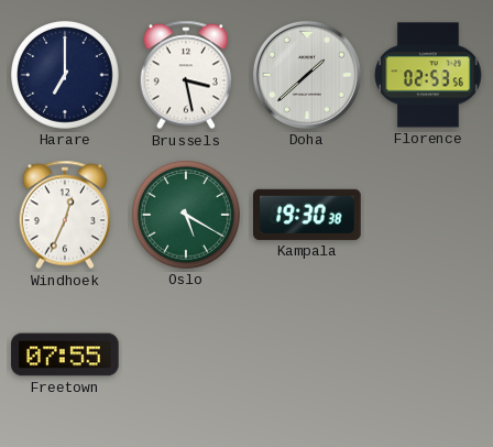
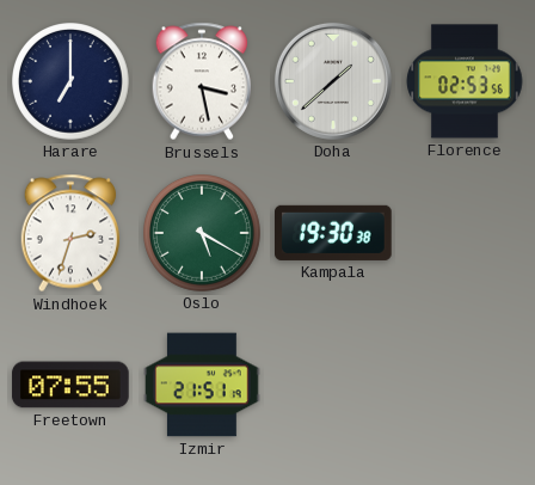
Windhoek: 12:34 -> 2:33
Izmir: none -> 21:51
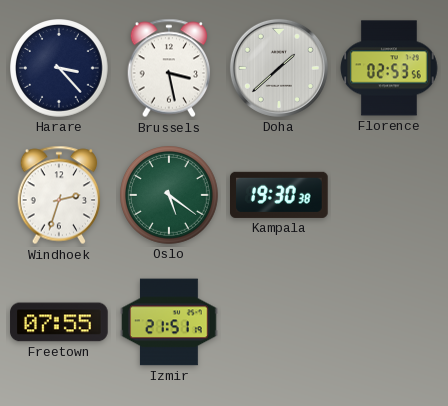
Harare: 7:00 -> 3:23
Oslo: 5:20 -> 5:21
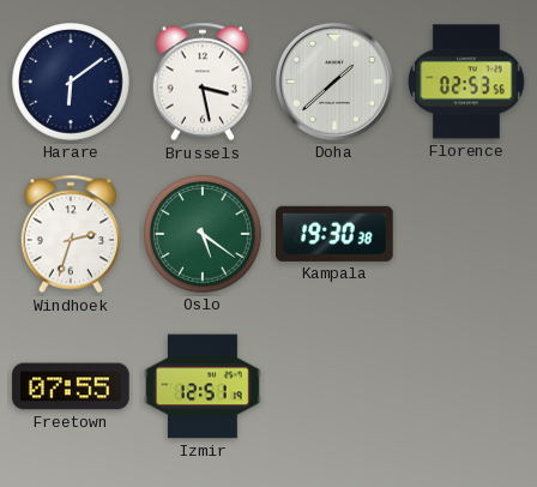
Harare: 3:23 -> 6:09
Izmir: 21:51 -> 12:51
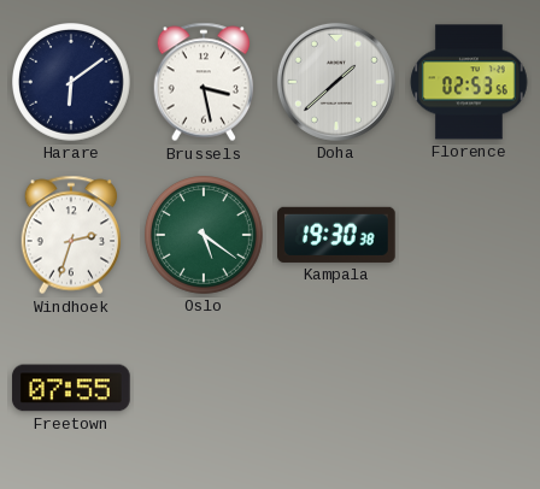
Izmir: 12:51 -> none
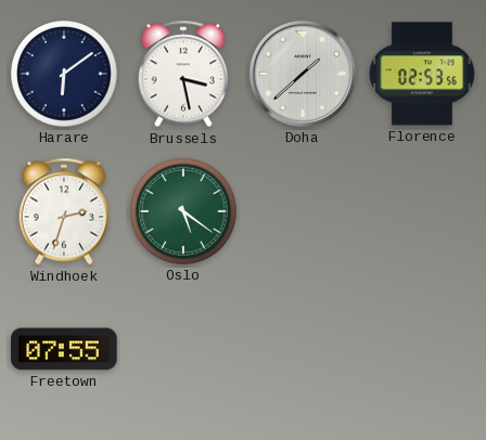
Kampala: 19:30 -> none
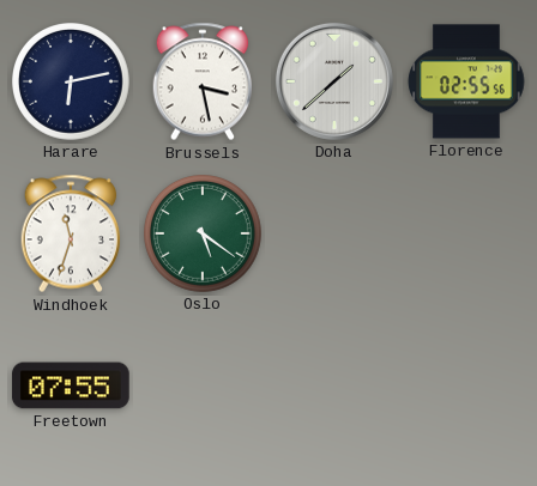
Harare: 6:09 -> 6:13
Florence: 02:53 -> 02:55
Windhoek: 2:33 -> 11:33
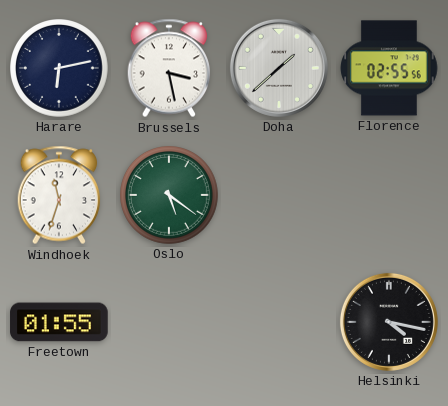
Freetown: 07:55 -> 01:55
Helsinki: none -> 4:17
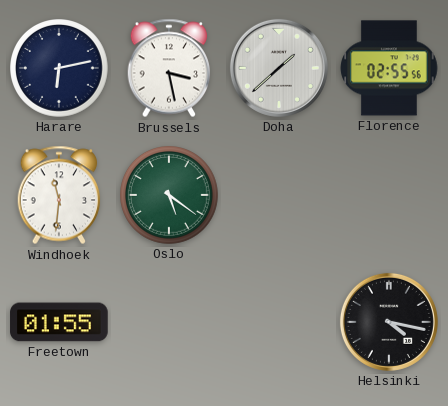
Windhoek: 11:33 -> 11:31
